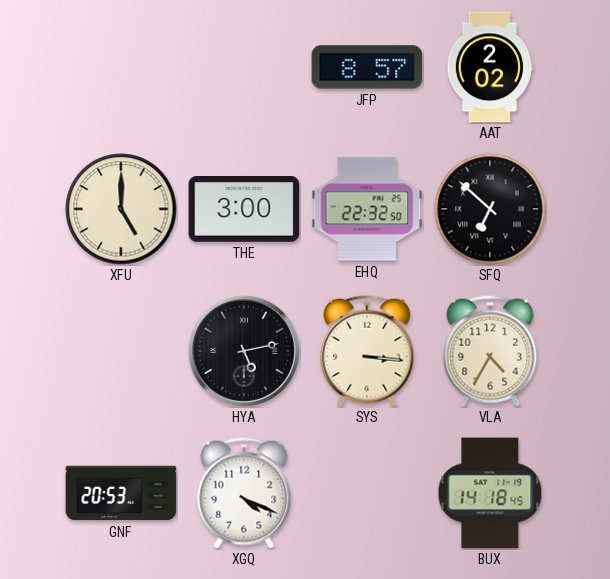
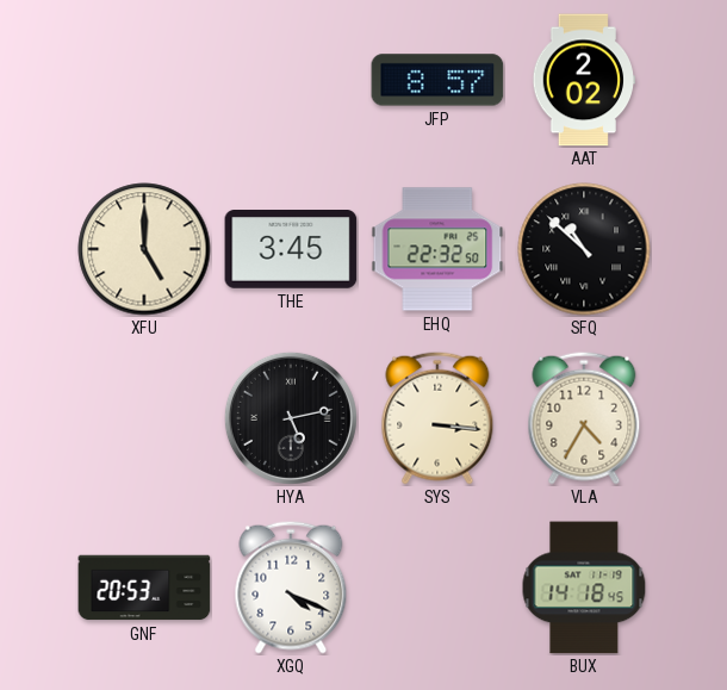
THE: 3:00 -> 3:45
SFQ: 6:52 -> 10:52
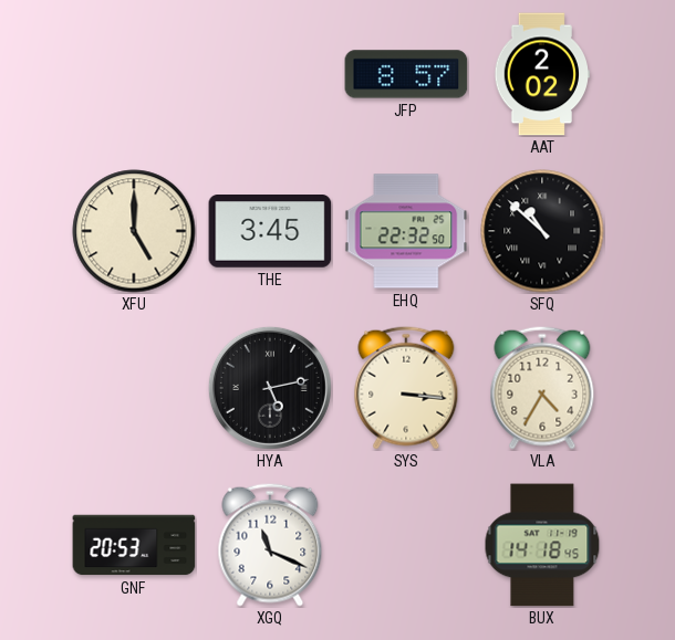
XGQ: 4:19 -> 11:19
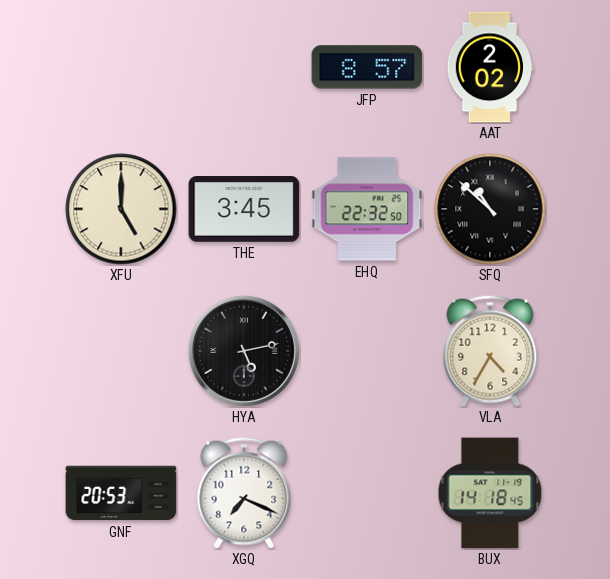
SYS: 3:16 -> none
XGQ: 11:19 -> 7:19
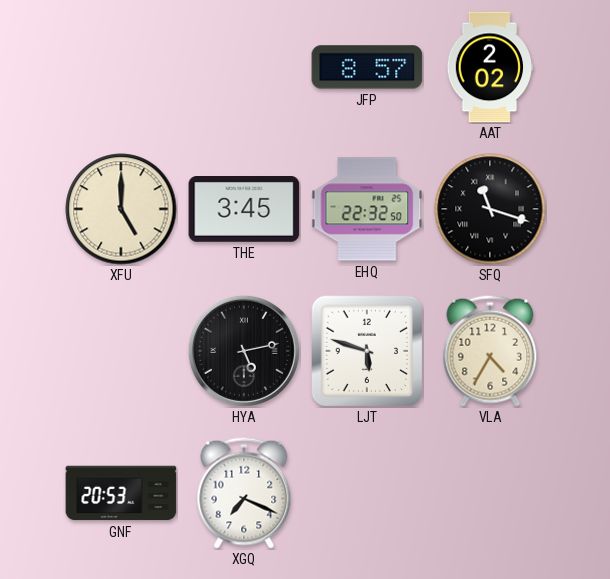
SFQ: 10:52 -> 11:18
LJT: none -> 5:48
BUX: 14:18 -> none
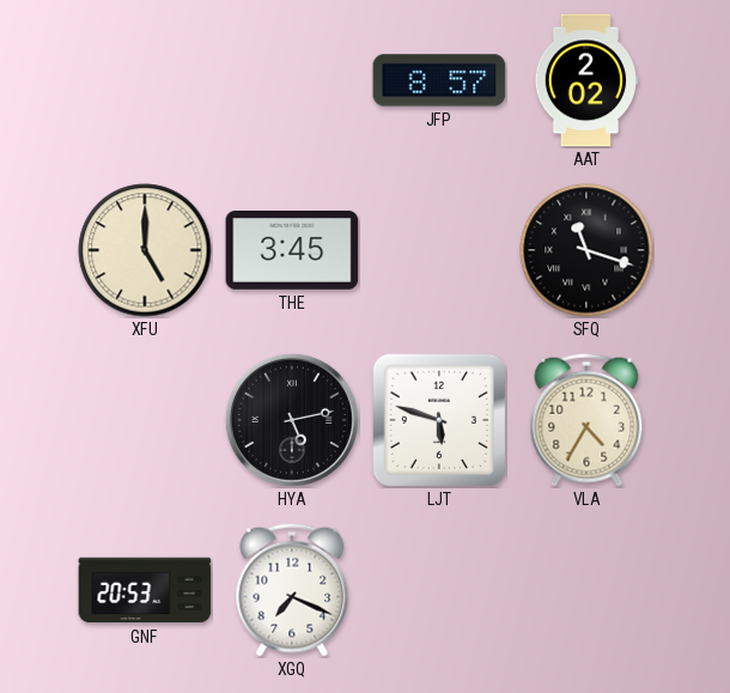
EHQ: 22:32 -> none
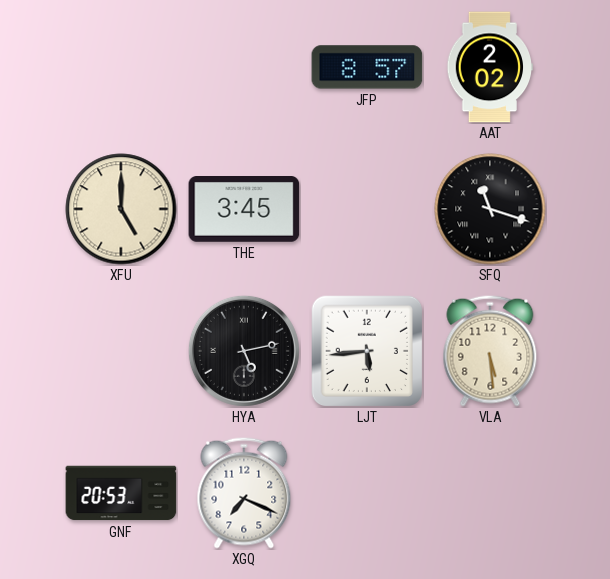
LJT: 5:48 -> 5:44
VLA: 4:35 -> 5:29
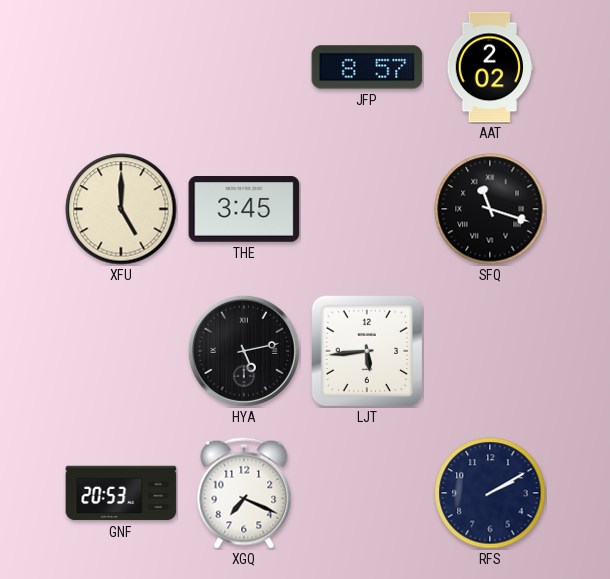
VLA: 5:29 -> none
RFS: none -> 2:10
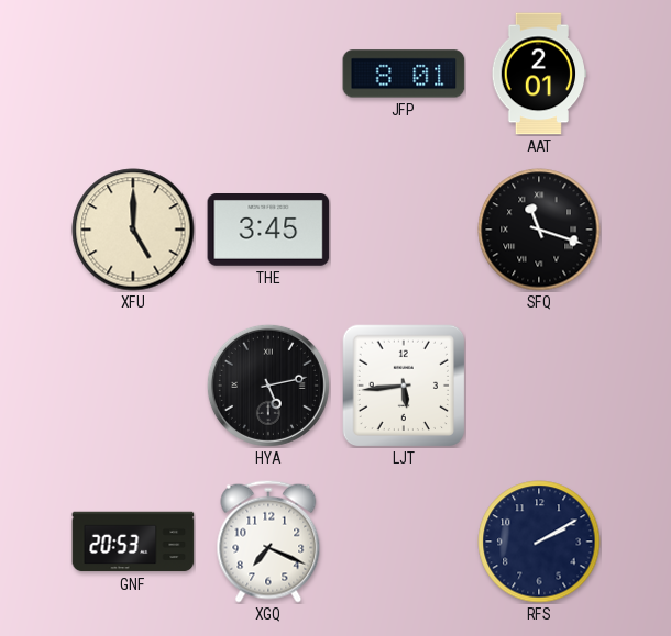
JFP: 8:57 -> 8:01
AAT: 2:02 -> 2:01
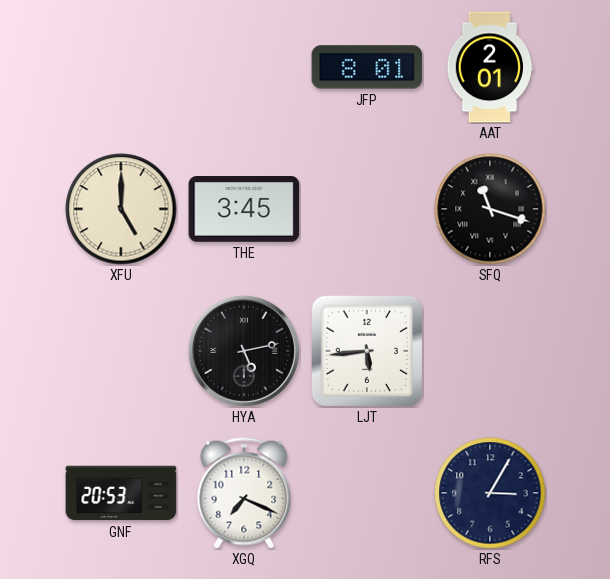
RFS: 2:10 -> 3:05
